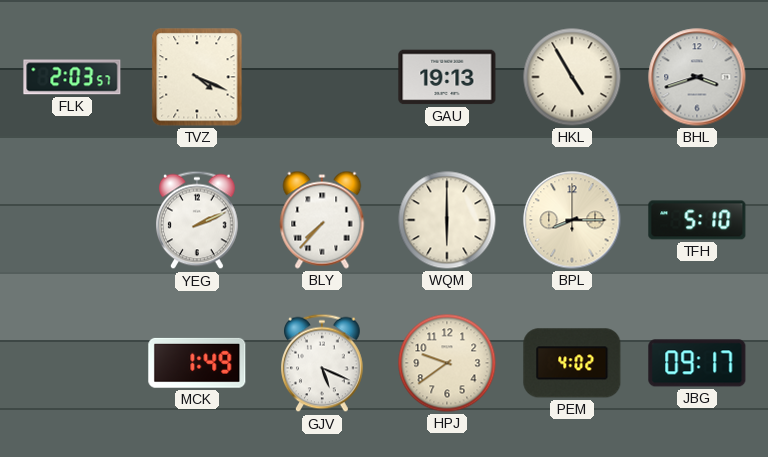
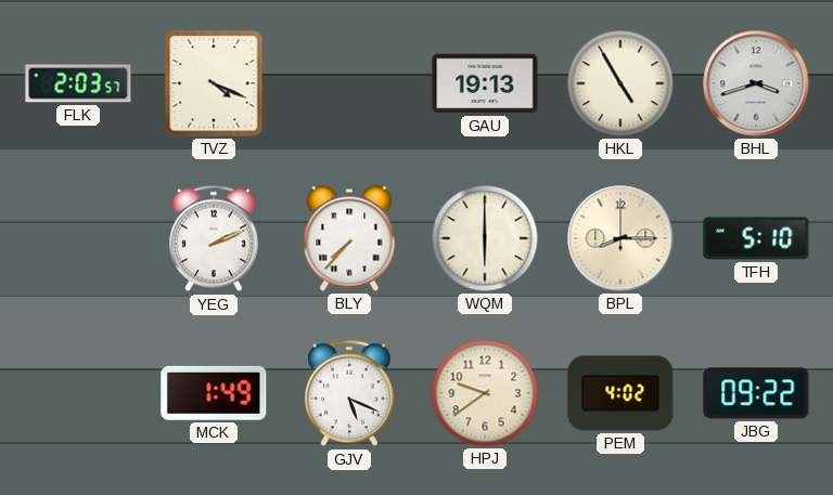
JBG: 09:17 -> 09:22
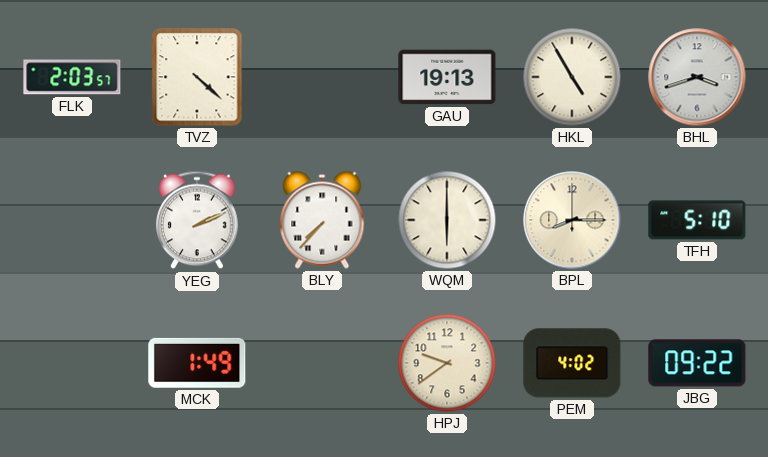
TVZ: 4:19 -> 4:22
GJV: 5:19 -> none
